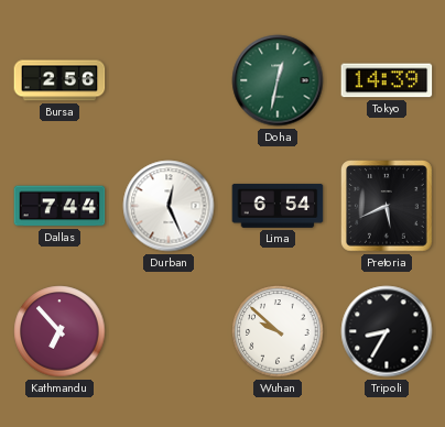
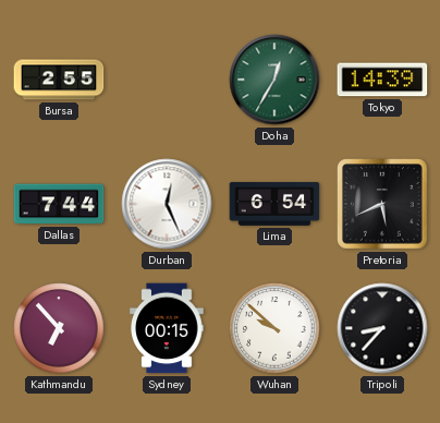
Bursa: 2:56 -> 2:55
Doha: 12:32 -> 12:35
Sydney: none -> 00:15
Tripoli: 8:35 -> 8:37
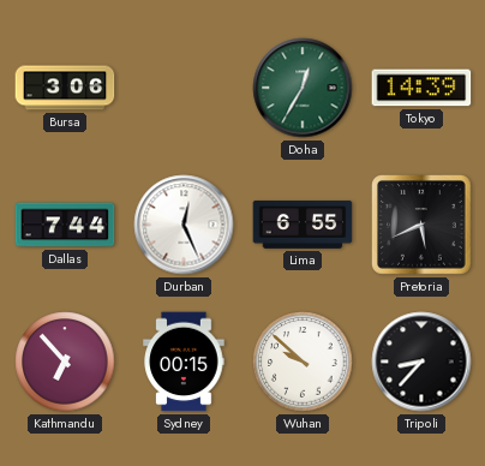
Bursa: 2:55 -> 3:06
Lima: 6:54 -> 6:55
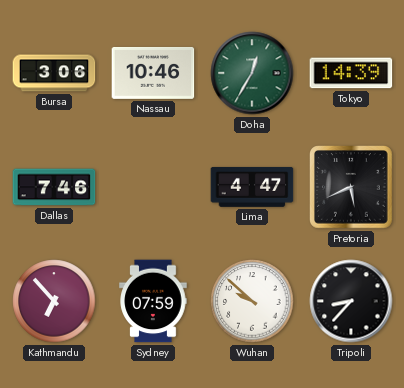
Nassau: none -> 10:46
Dallas: 7:44 -> 7:46
Durban: 12:26 -> none
Lima: 6:55 -> 4:47
Sydney: 00:15 -> 07:59
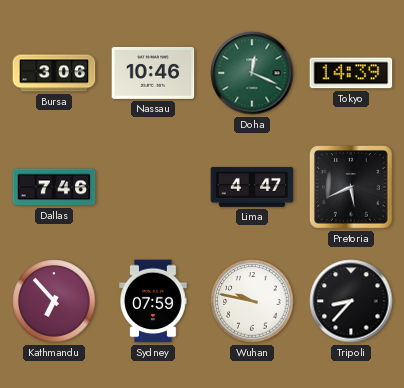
Doha: 12:35 -> 12:19
Wuhan: 9:52 -> 9:47
